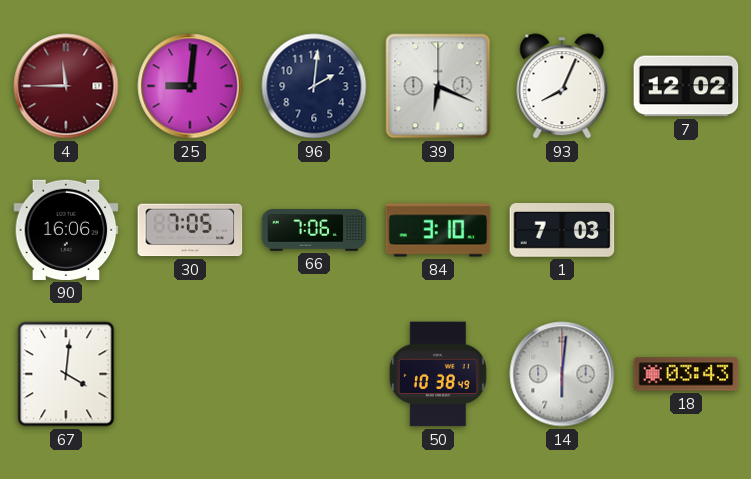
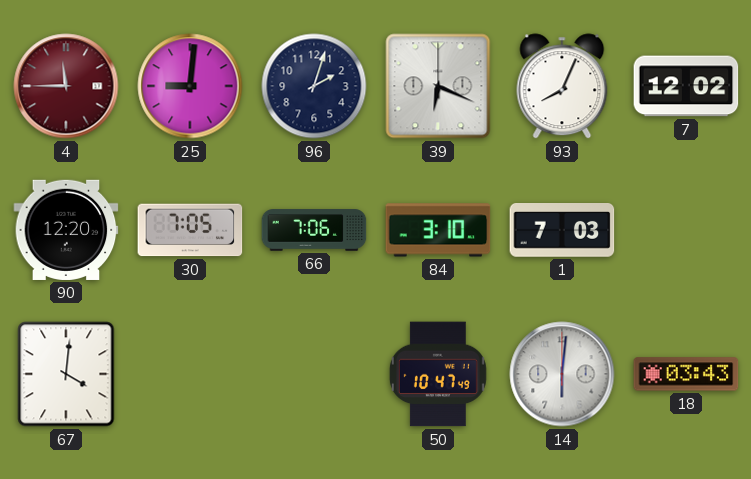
96: 2:01 -> 2:03
90: 16:06 -> 12:20
50: 10:38 -> 10:47
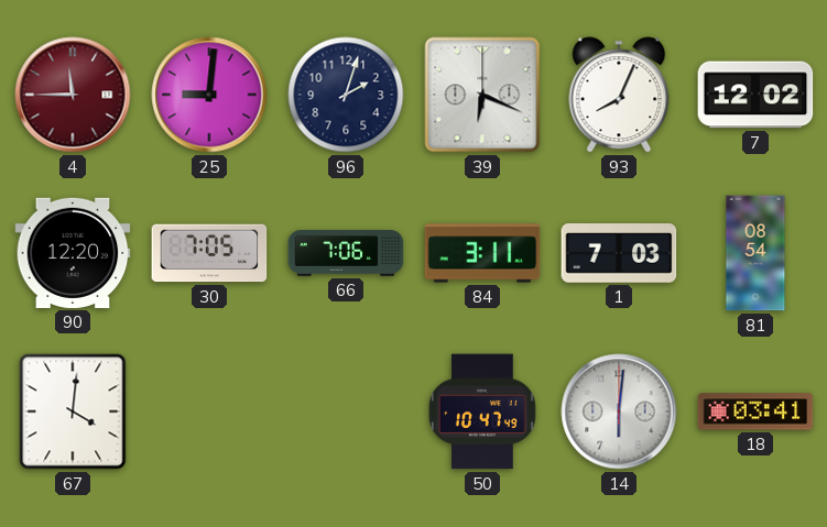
84: 3:10 -> 3:11
81: none -> 08:54
18: 03:43 -> 03:41
